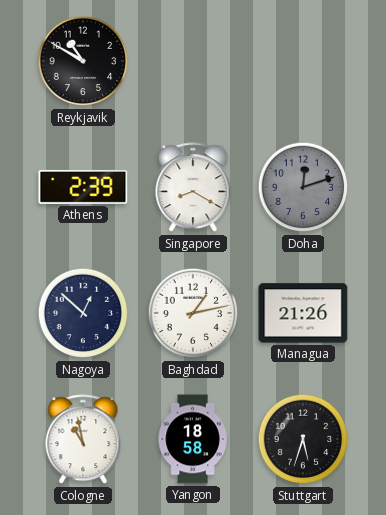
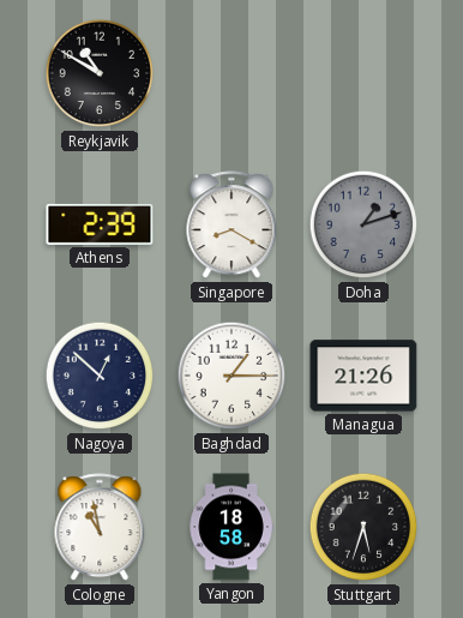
Doha: 12:12 -> 1:12
Baghdad: 1:13 -> 1:15
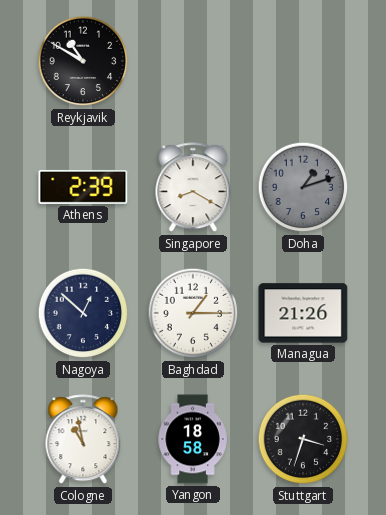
Stuttgart: 5:33 -> 3:33
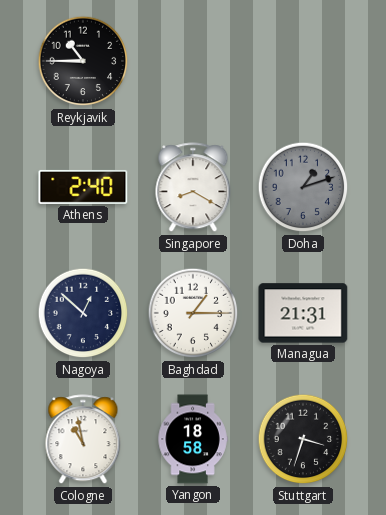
Reykjavik: 10:50 -> 10:45
Athens: 2:39 -> 2:40
Managua: 21:26 -> 21:31
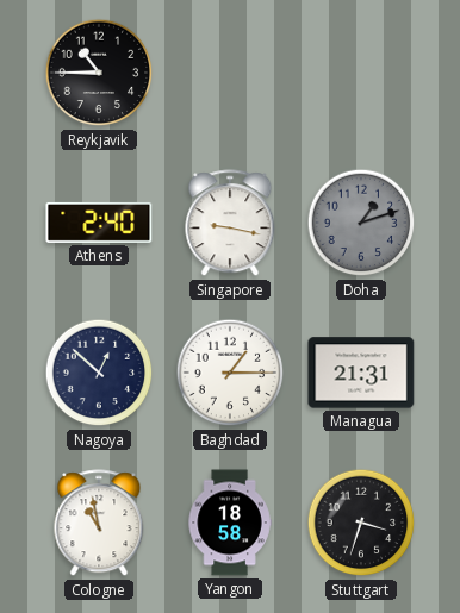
Singapore: 8:20 -> 9:17
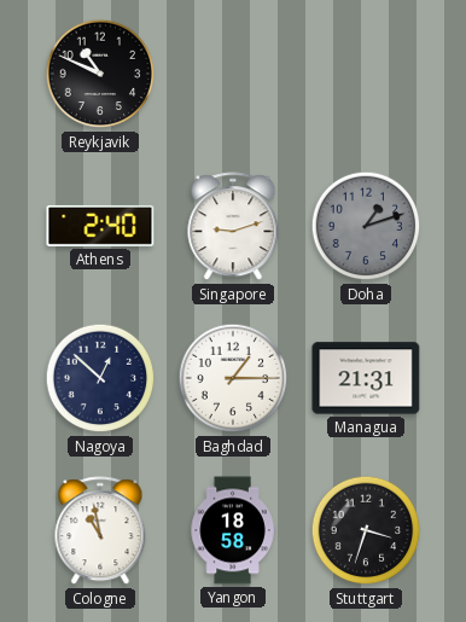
Reykjavik: 10:45 -> 10:49
Singapore: 9:17 -> 9:12
